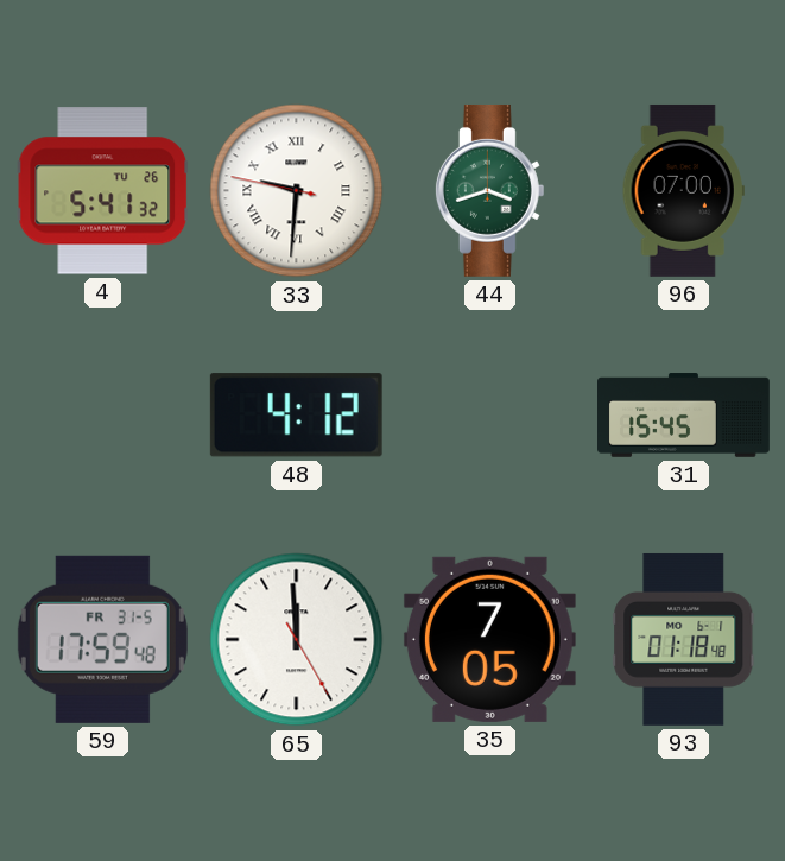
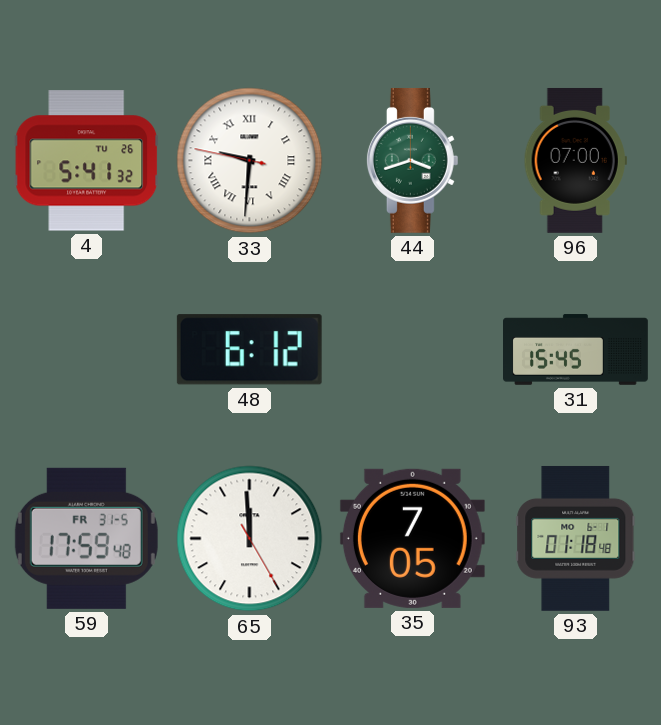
48: 4:12 -> 6:12
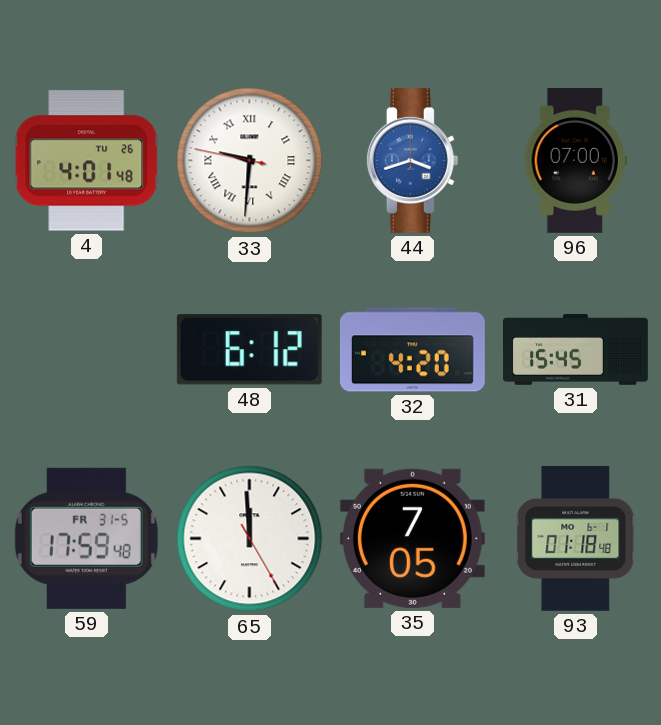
4: 5:41 -> 4:01
44 dial: green -> blue
32: none -> 4:20
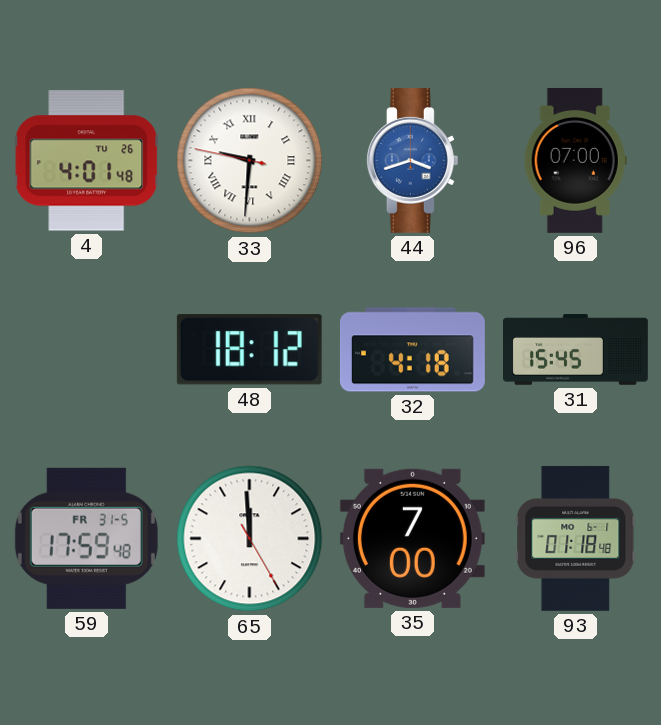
48: 6:12 -> 18:12
32: 4:20 -> 4:18
35: 7:05 -> 7:00
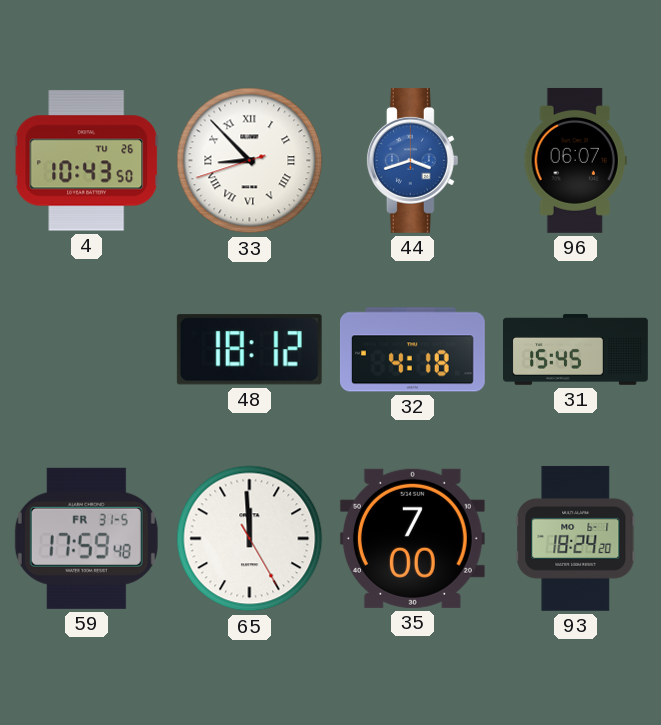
4: 4:01 -> 10:43
33: 9:30 -> 8:52
96: 07:00 -> 06:07
93: 01:18 -> 18:24
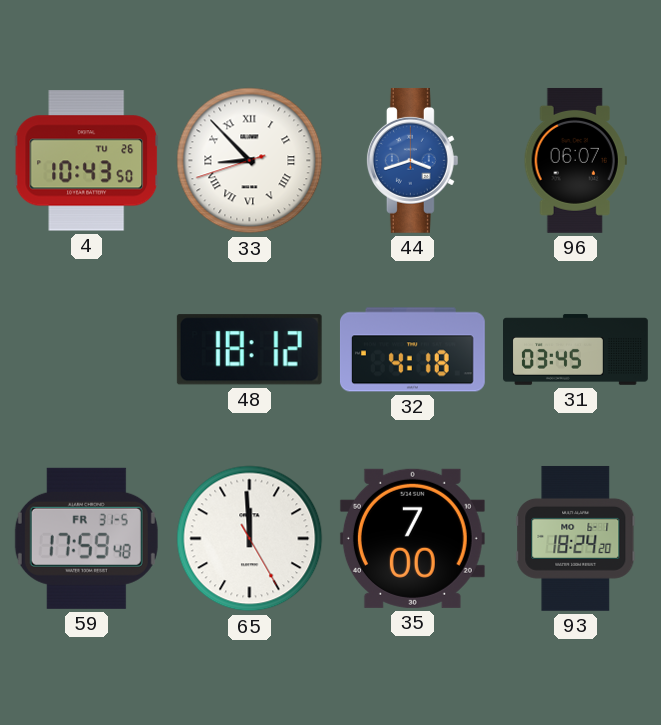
31: 15:45 -> 03:45
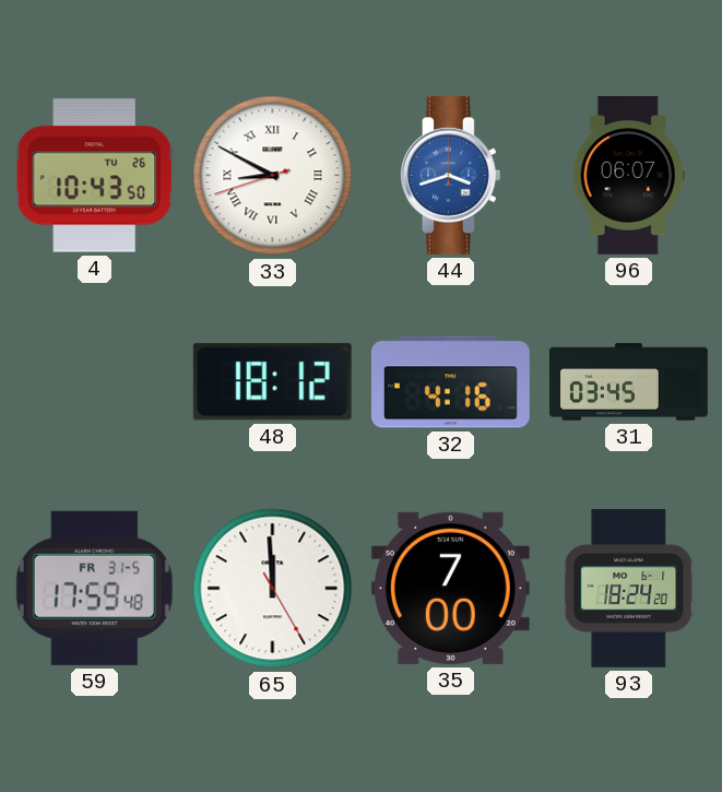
33: 8:52 -> 8:49
32: 4:18 -> 4:16
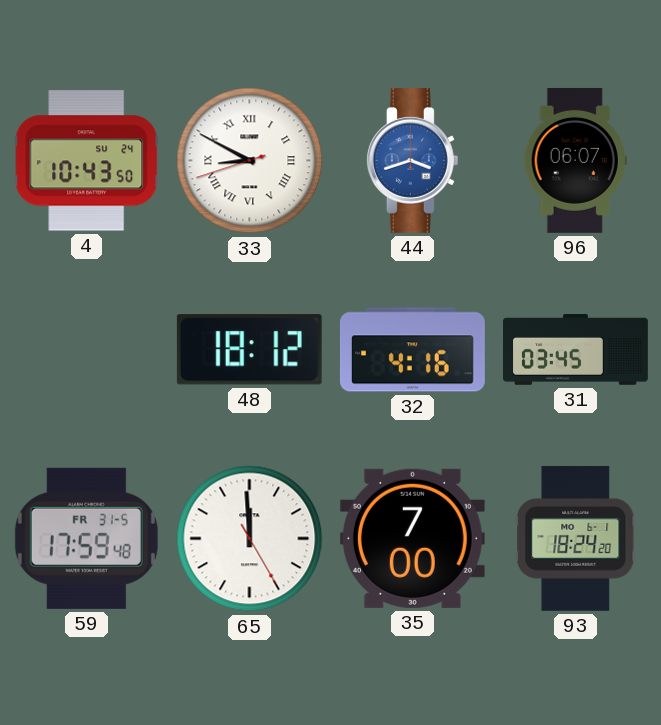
4 date: TU 26 -> SU 24
